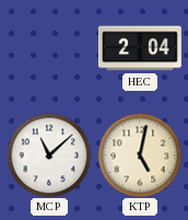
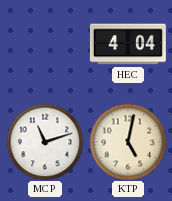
HEC: 2:04 -> 4:04
MCP: 11:08 -> 11:12
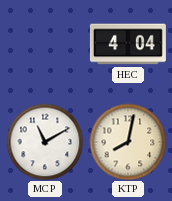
MCP: 11:12 -> 11:10
KTP: 5:02 -> 8:02
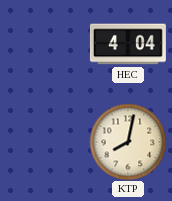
MCP: 11:10 -> none
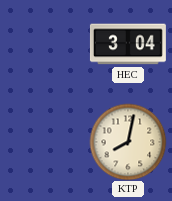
HEC: 4:04 -> 3:04
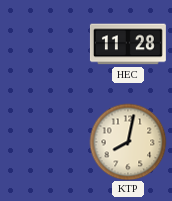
HEC: 3:04 -> 11:28
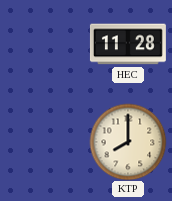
KTP: 8:02 -> 8:00
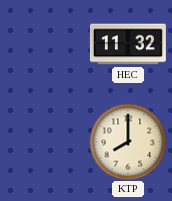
HEC: 11:28 -> 11:32
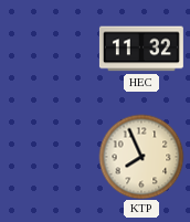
KTP: 8:00 -> 7:56
